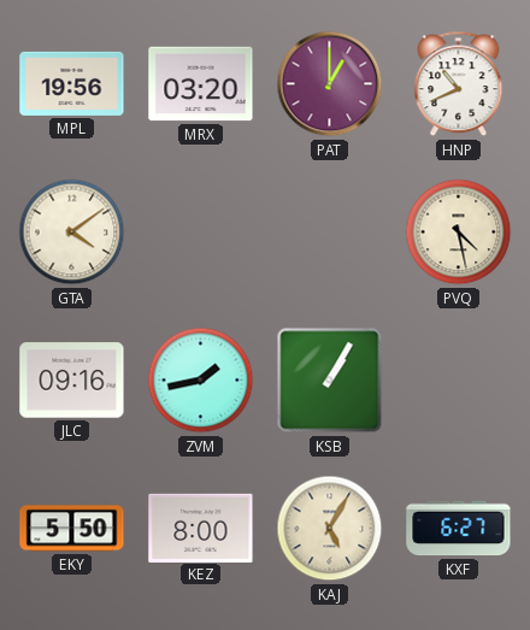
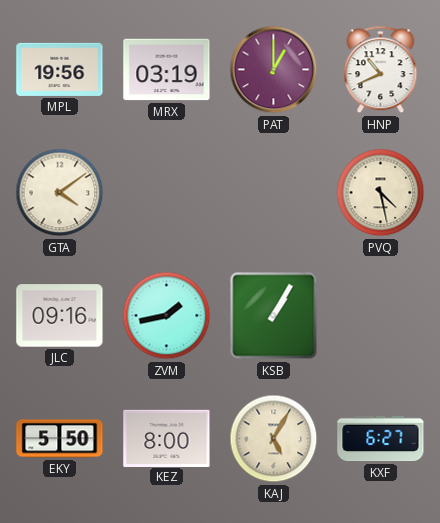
MRX: 03:20 -> 03:19
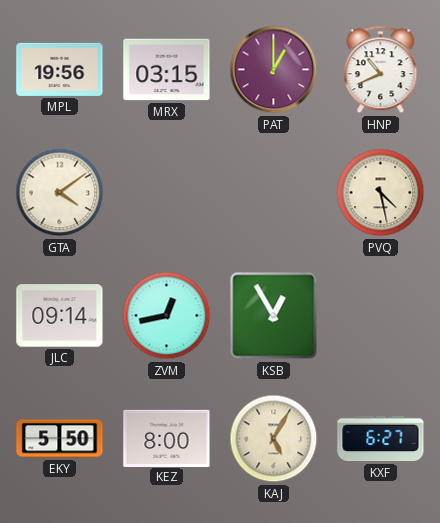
MRX: 03:19 -> 03:15
JLC: 09:16 -> 09:14
ZVM: 1:43 -> 12:43
KSB: 1:05 -> 12:55
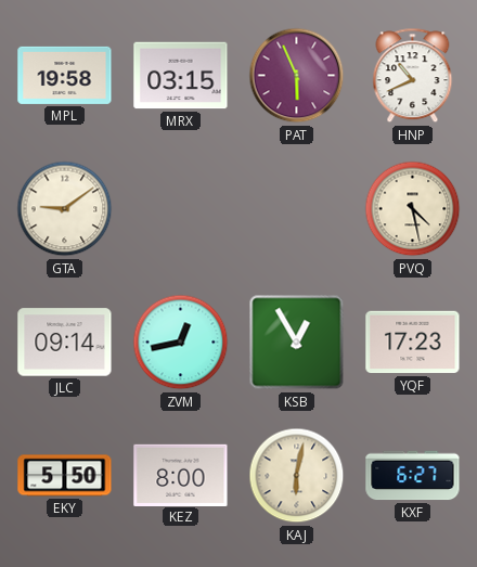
MPL: 19:56 -> 19:58
PAT: 1:00 -> 5:56
GTA: 4:09 -> 9:09
YQF: none -> 17:23
KAJ: 5:05 -> 6:02
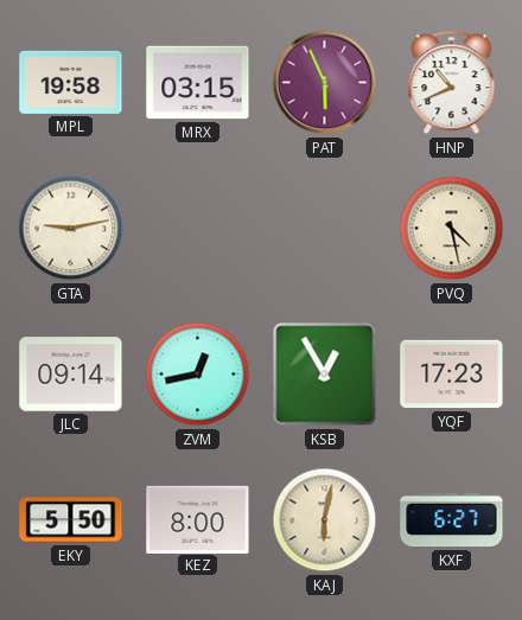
GTA: 9:09 -> 9:13
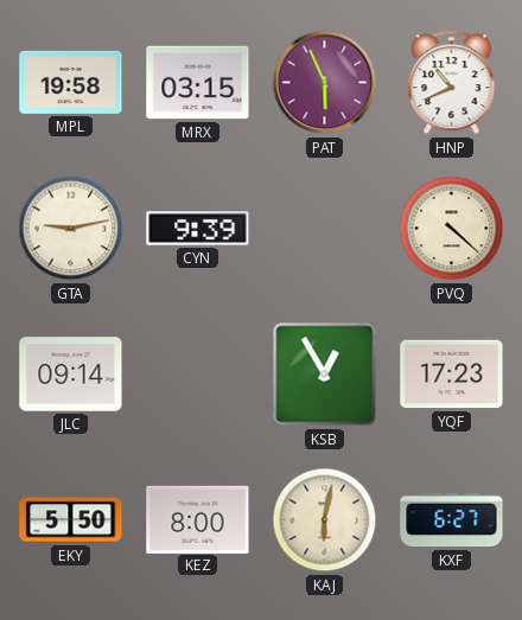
CYN: none -> 9:39
PVQ: 4:28 -> 4:22
ZVM: 12:43 -> none
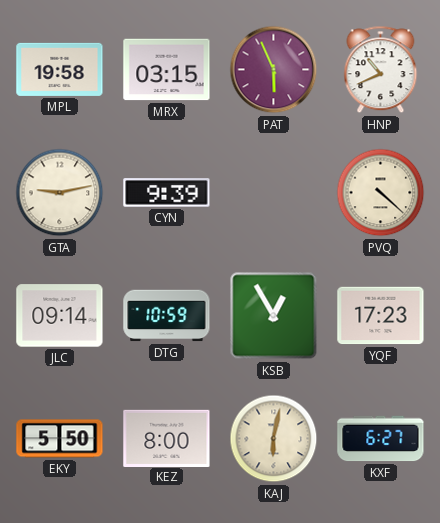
DTG: none -> 10:59
